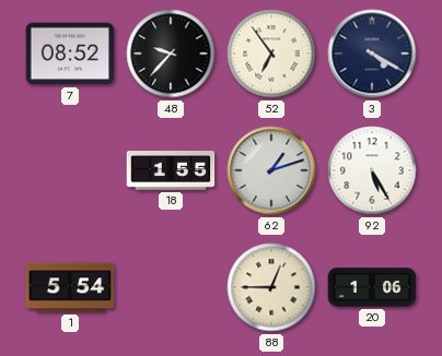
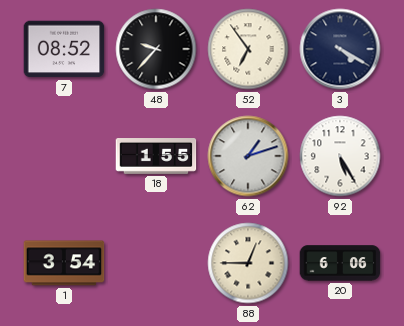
1: 5:54 -> 3:54
20: 1:06 -> 6:06
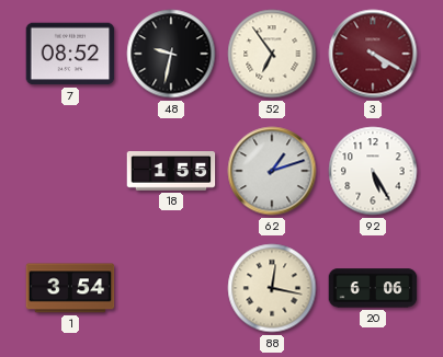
48: 9:37 -> 9:32
3 dial: navy -> burgundy
88: 12:45 -> 12:17
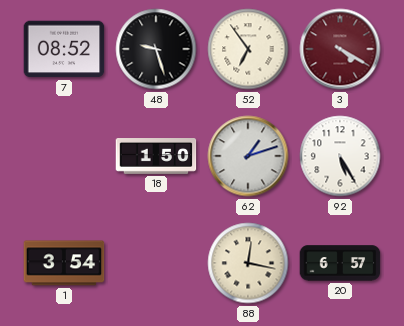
48: 9:32 -> 9:27
18: 1:55 -> 1:50
20: 6:06 -> 6:57
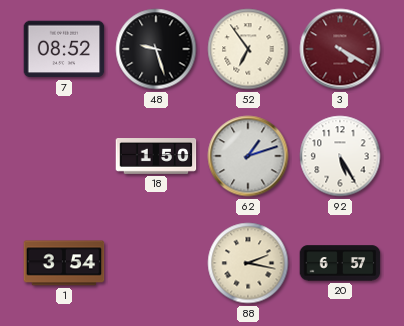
88: 12:17 -> 2:17
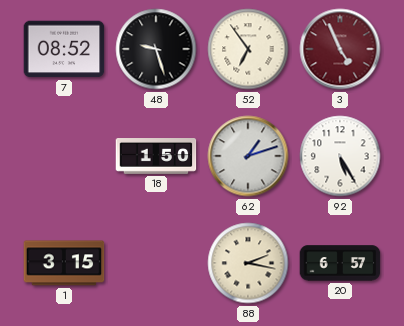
3: 4:20 -> 4:56
1: 3:54 -> 3:15
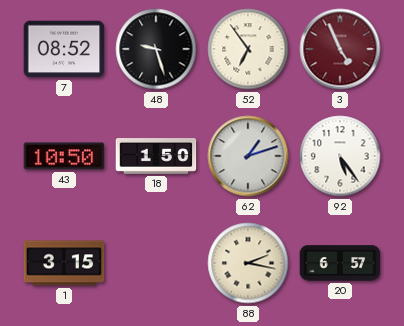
43: none -> 10:50
92: 5:25 -> 5:24
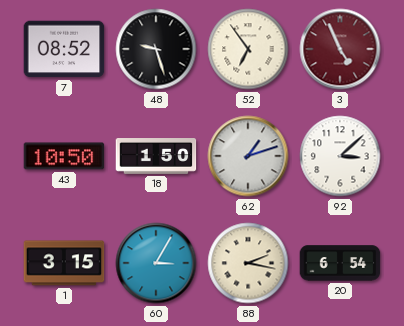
92: 5:24 -> 3:08
60: none -> 3:05
20: 6:57 -> 6:54
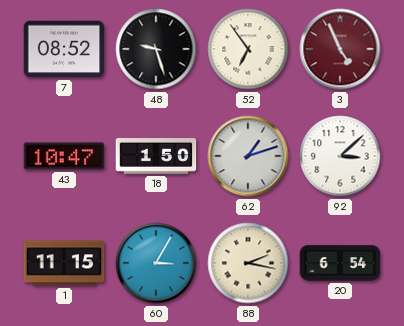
43: 10:50 -> 10:47
1: 3:15 -> 11:15
